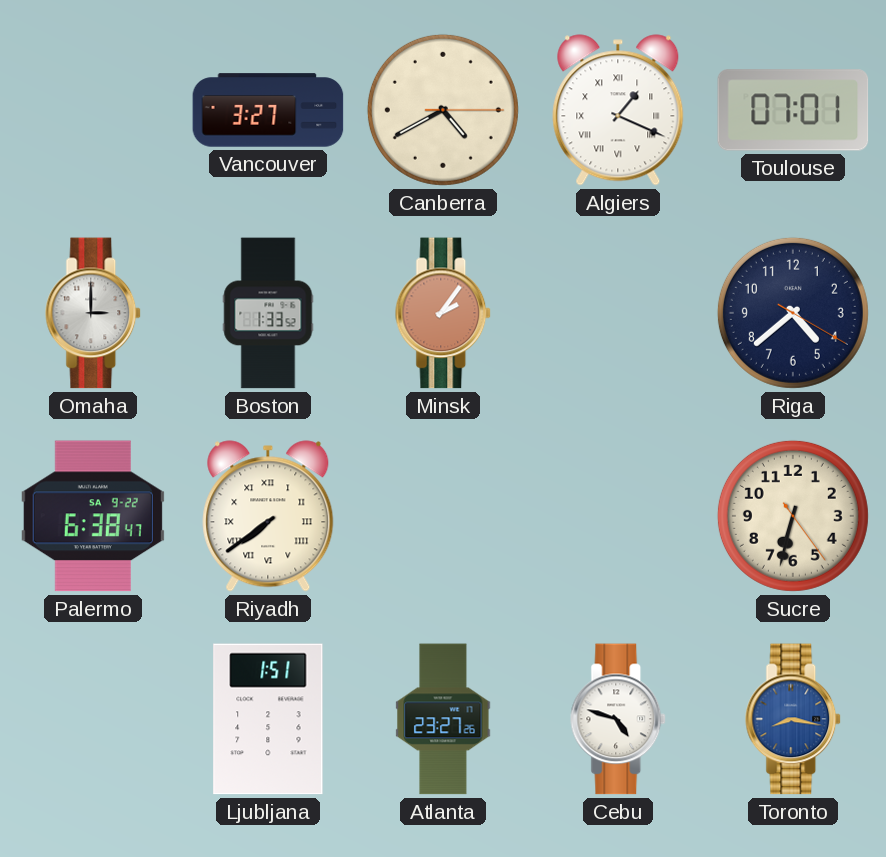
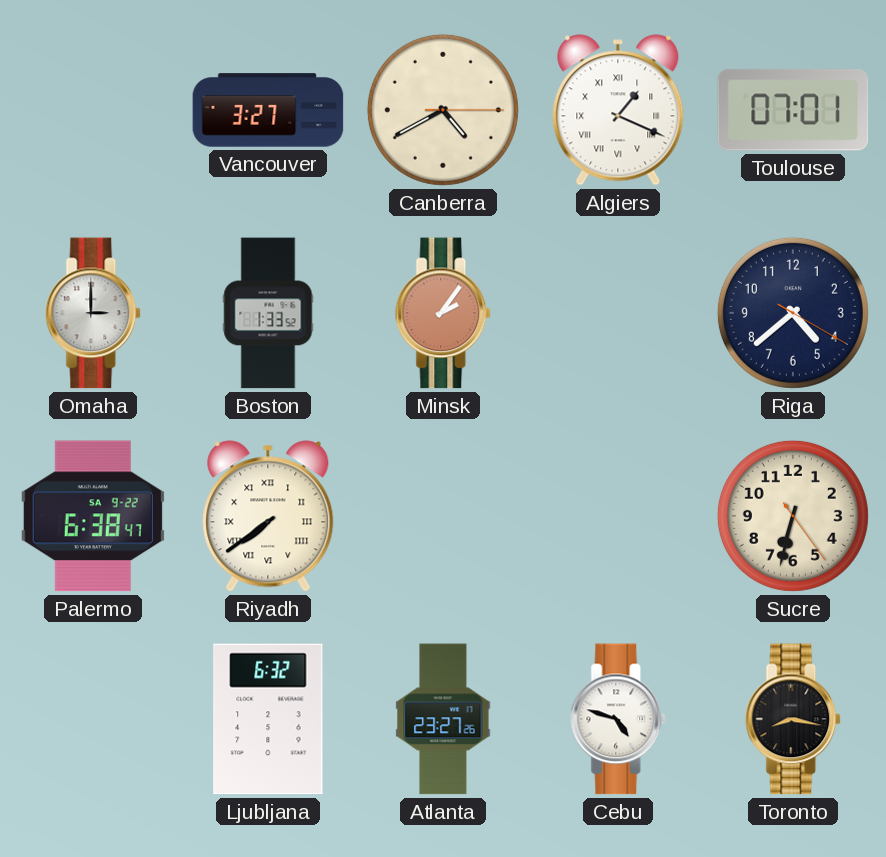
Ljubljana: 1:51 -> 6:32
Toronto dial: blue -> black
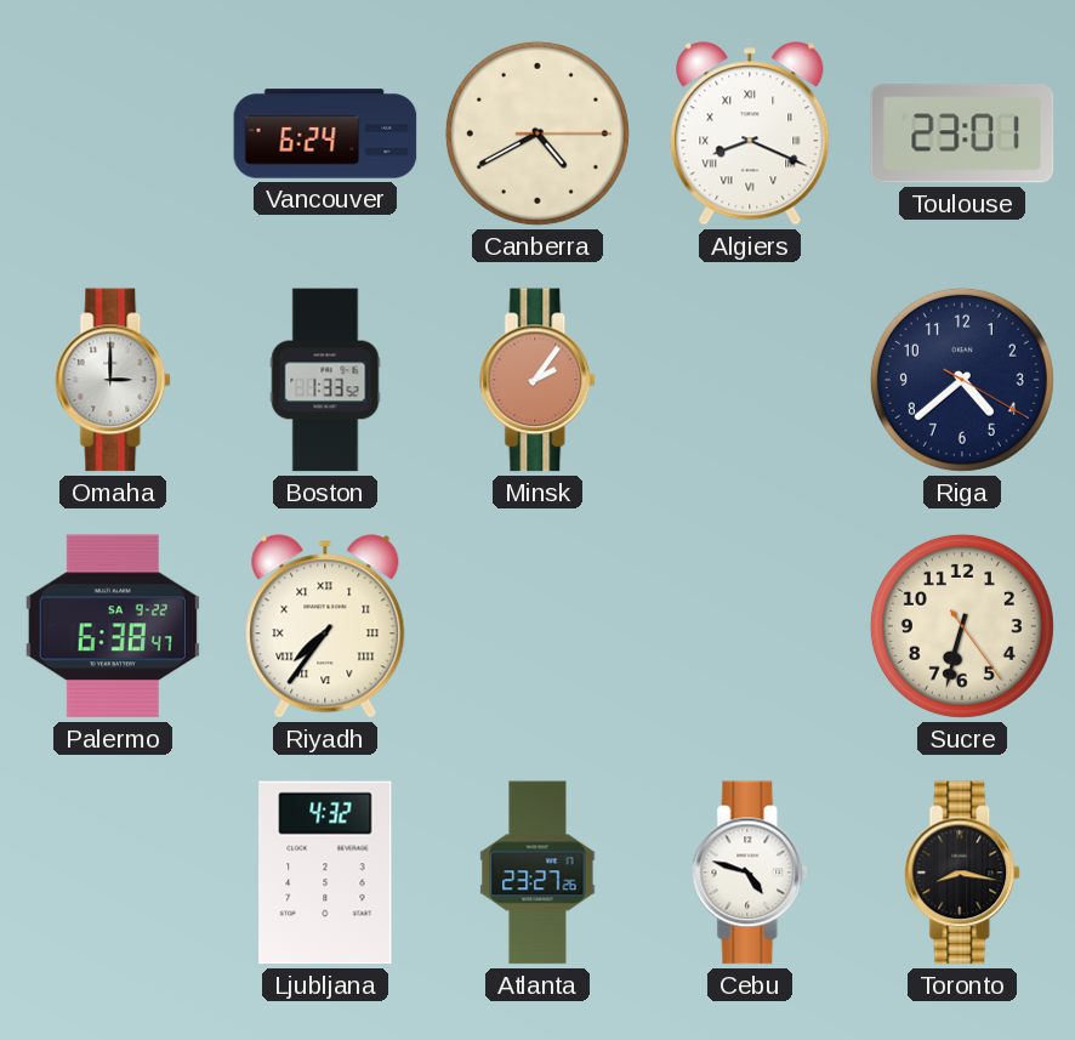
Vancouver: 3:27 -> 6:24
Algiers: 1:19 -> 8:19
Toulouse: 07:01 -> 23:01
Riyadh: 7:39 -> 7:36
Ljubljana: 6:32 -> 4:32
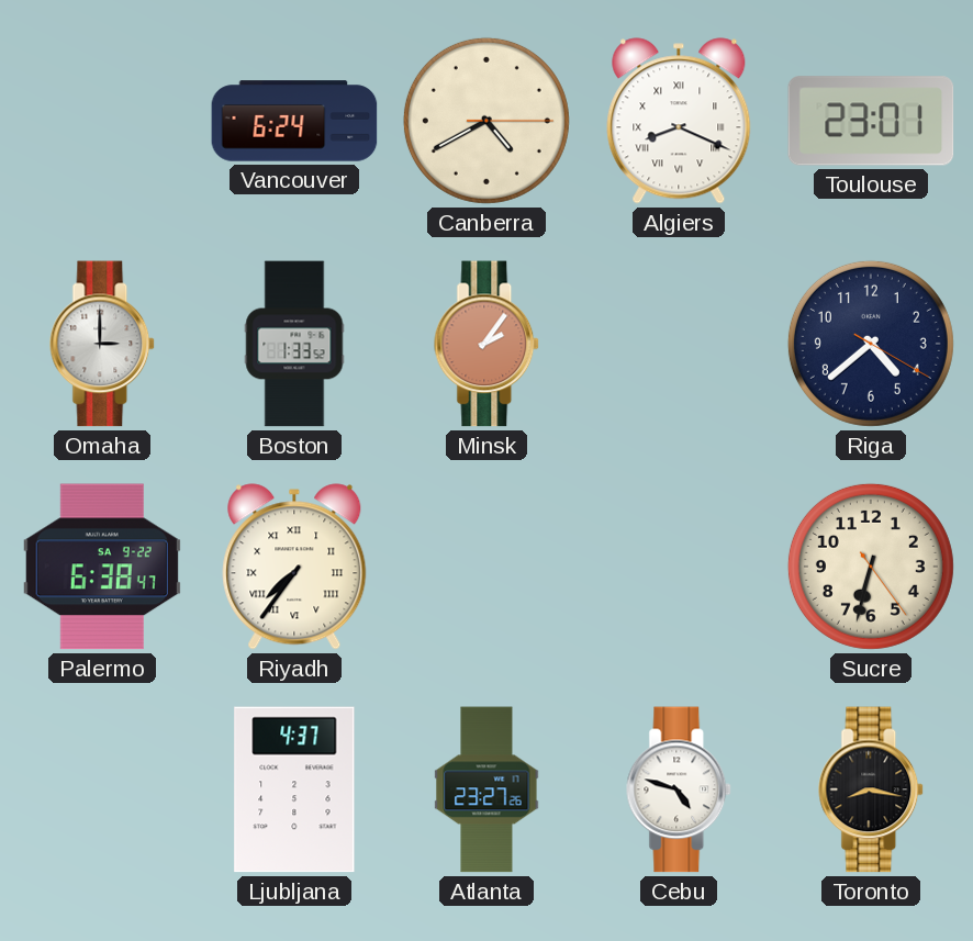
Ljubljana: 4:32 -> 4:37
